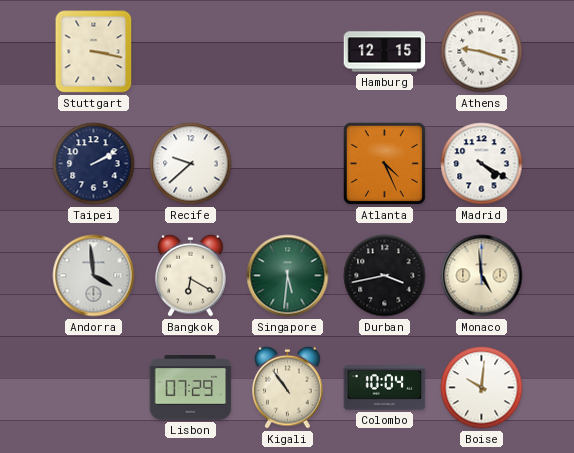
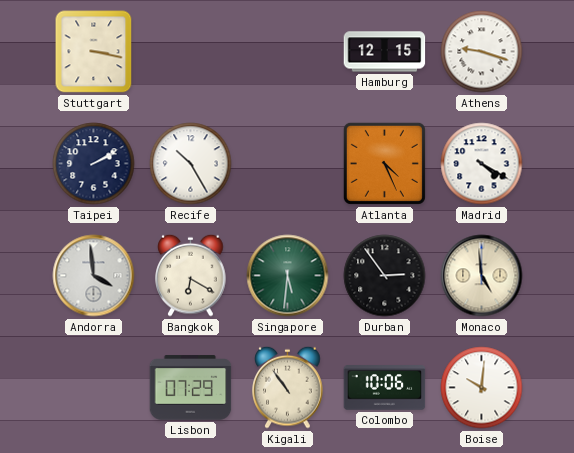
Recife: 9:38 -> 10:25
Durban: 3:43 -> 2:54
Colombo: 10:04 -> 10:06
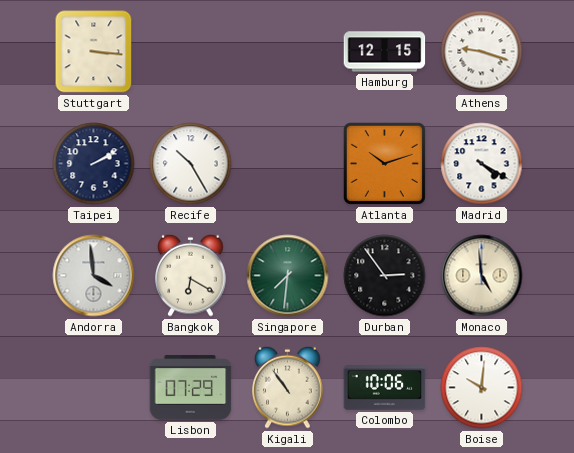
Stuttgart: 3:17 -> 3:16
Atlanta: 4:26 -> 10:12
Singapore: 5:31 -> 7:31
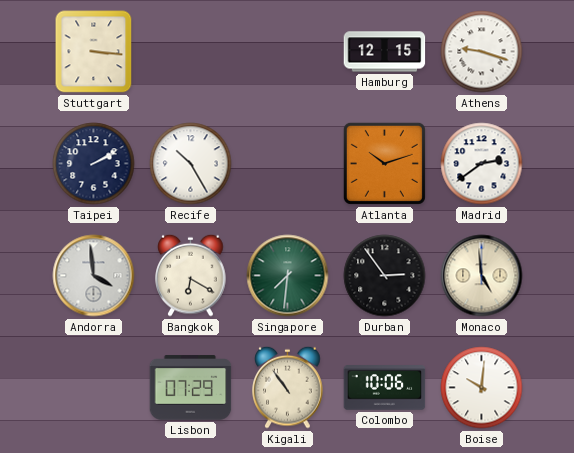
Madrid: 4:20 -> 2:39
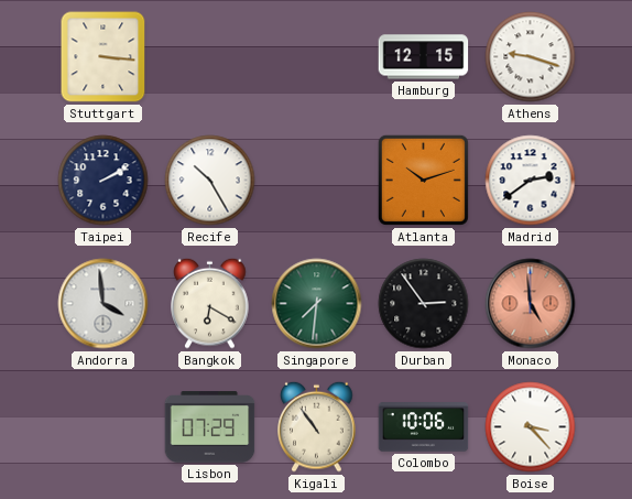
Monaco dial: cream -> salmon
Boise: 10:01 -> 3:23
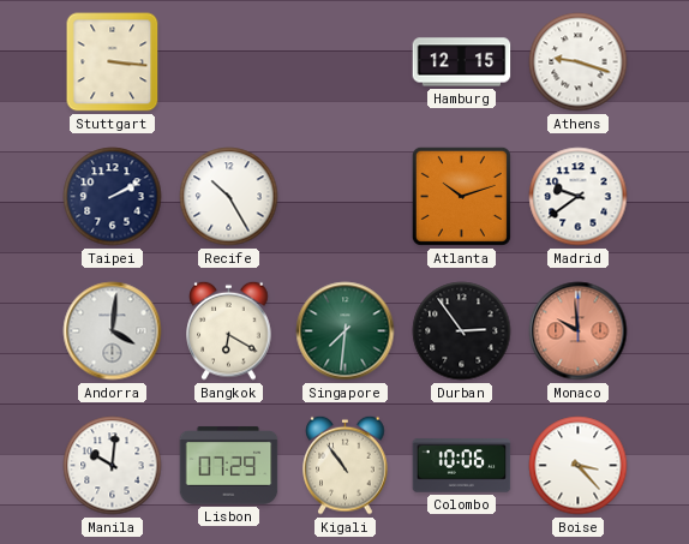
Madrid: 2:39 -> 9:39
Andorra: 3:59 -> 4:01
Monaco: 4:59 -> 9:59
Manila: none -> 10:01
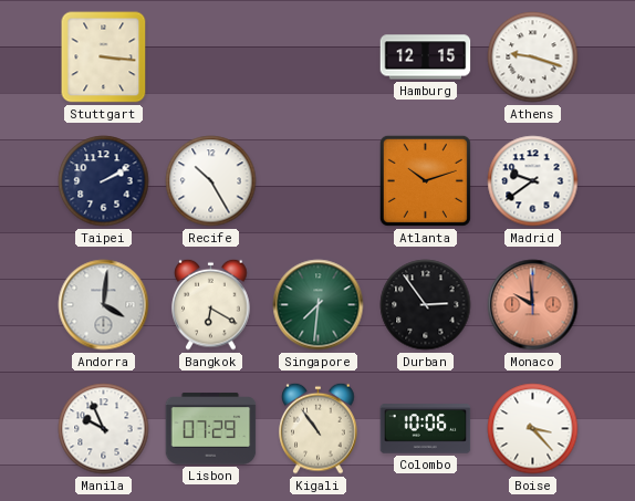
Manila: 10:01 -> 9:56
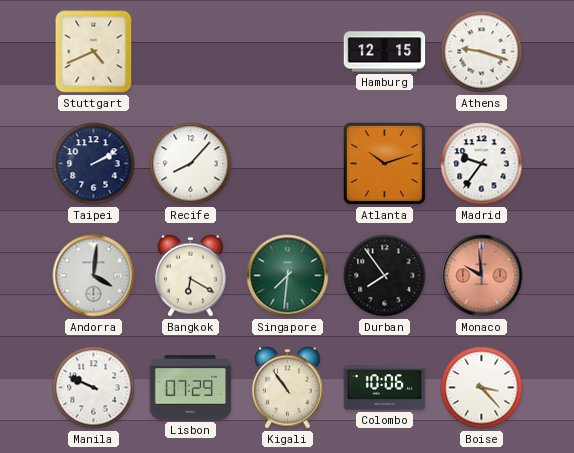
Stuttgart: 3:16 -> 4:41
Recife: 10:25 -> 8:07
Madrid: 9:39 -> 9:36
Durban: 2:54 -> 7:54
Manila: 9:56 -> 9:49
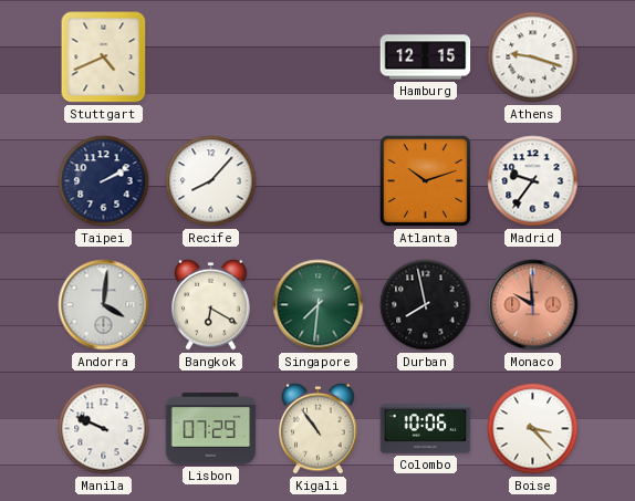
Durban: 7:54 -> 7:58
